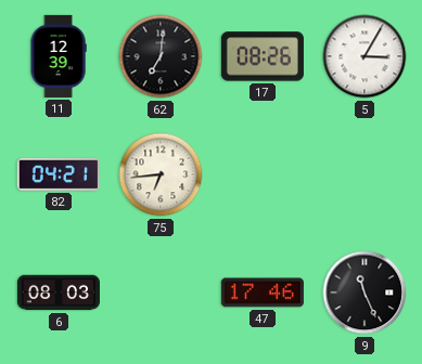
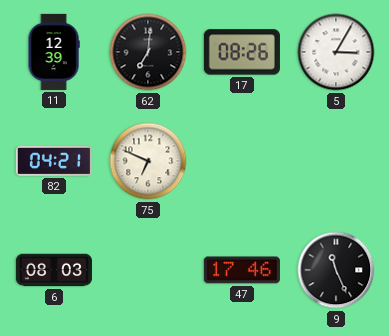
75: 6:44 -> 6:49
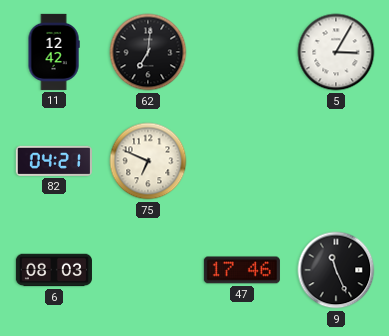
11: 12:39 -> 12:42
17: 08:26 -> none
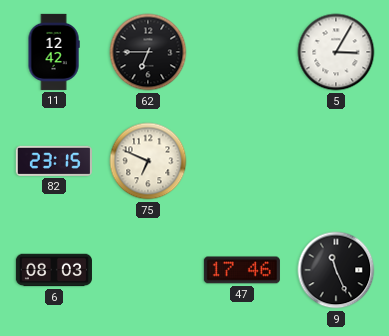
62: 7:01 -> 6:45
82: 04:21 -> 23:15
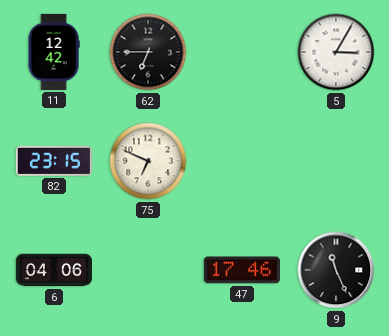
6: 08:03 -> 04:06
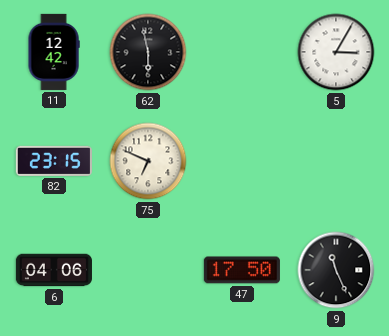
62: 6:45 -> 5:58
47: 17:46 -> 17:50
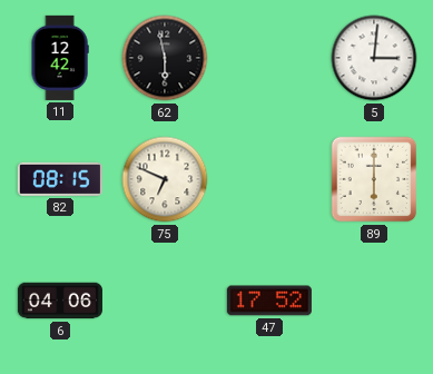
5: 3:05 -> 3:01
82: 23:15 -> 08:15
89: none -> 6:00
47: 17:50 -> 17:52
9: 11:26 -> none
